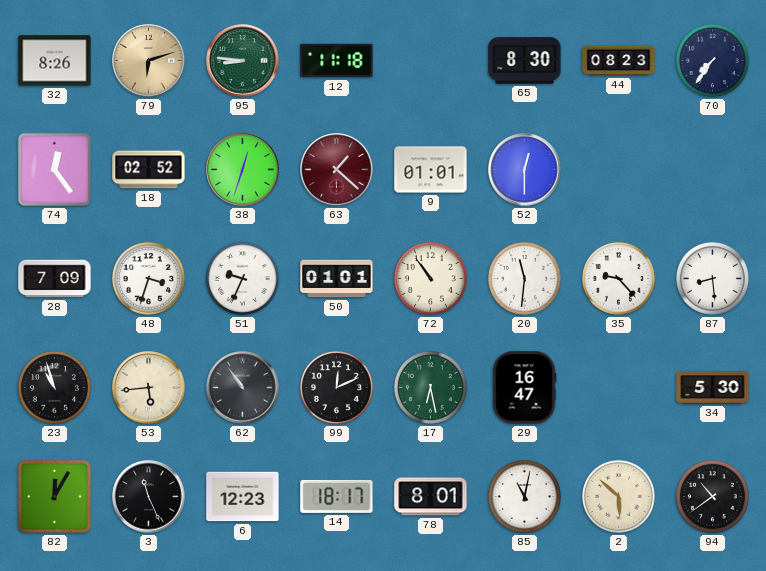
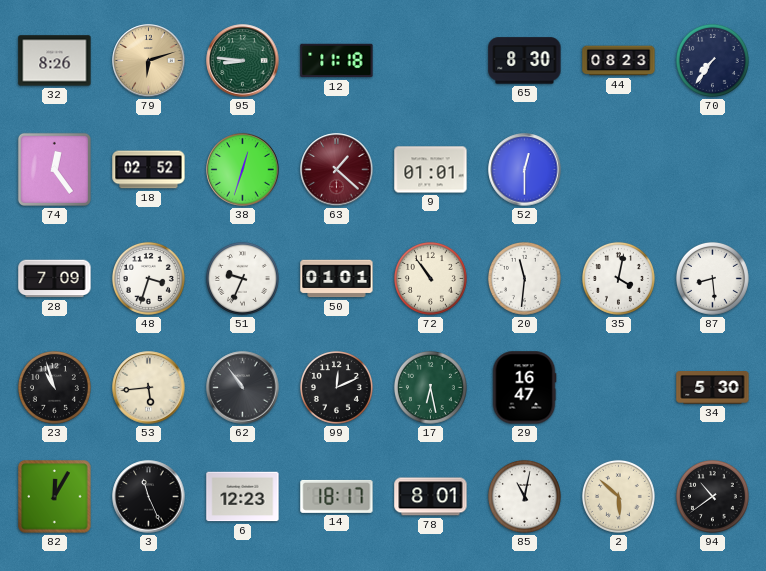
35: 9:23 -> 4:02
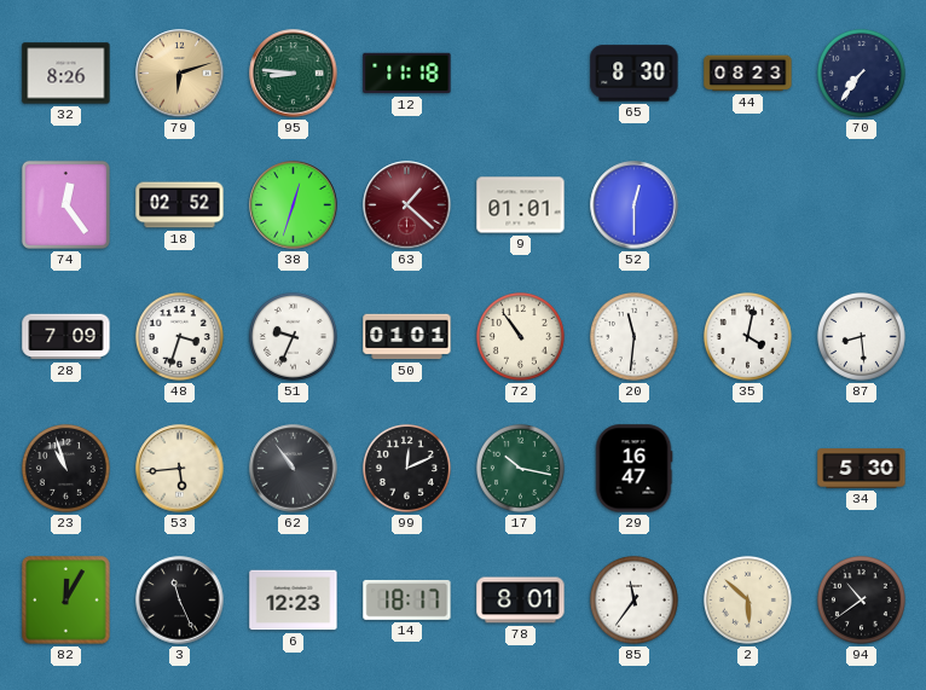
17: 6:28 -> 10:17
85: 11:02 -> 11:36
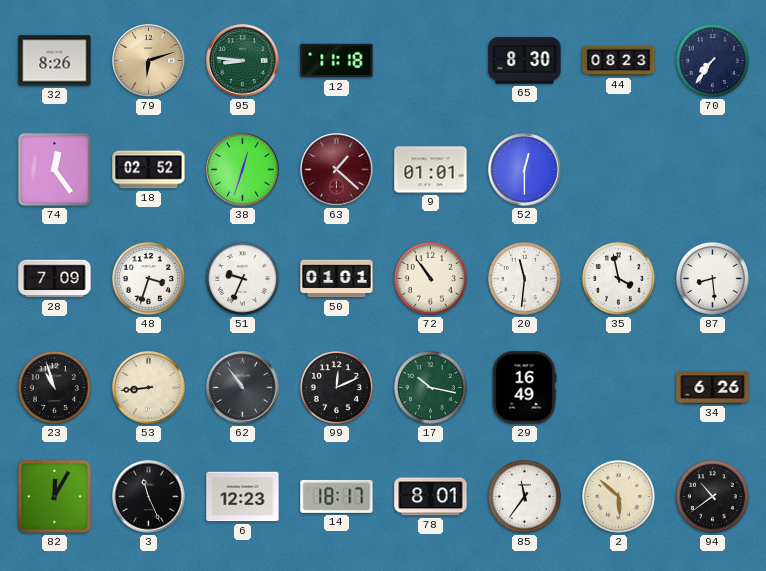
35: 4:02 -> 3:58
53: 5:44 -> 8:44
29: 16:47 -> 16:49
34: 5:30 -> 6:26
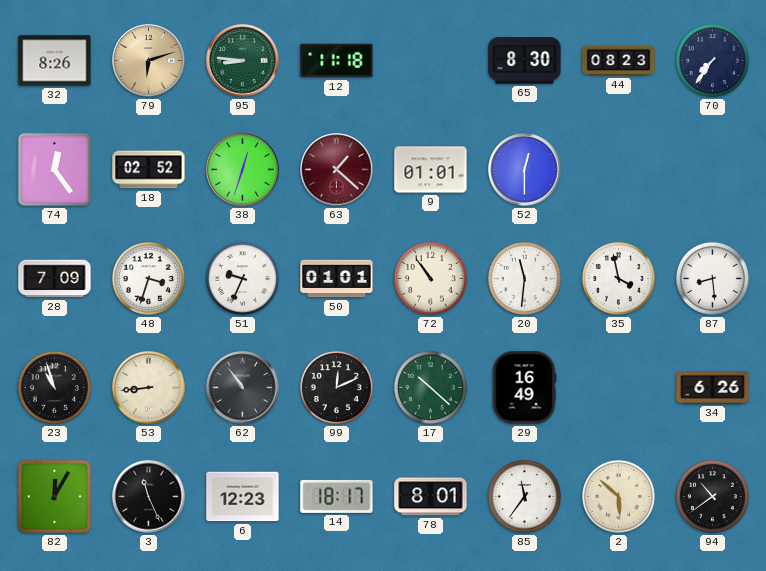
17: 10:17 -> 10:22
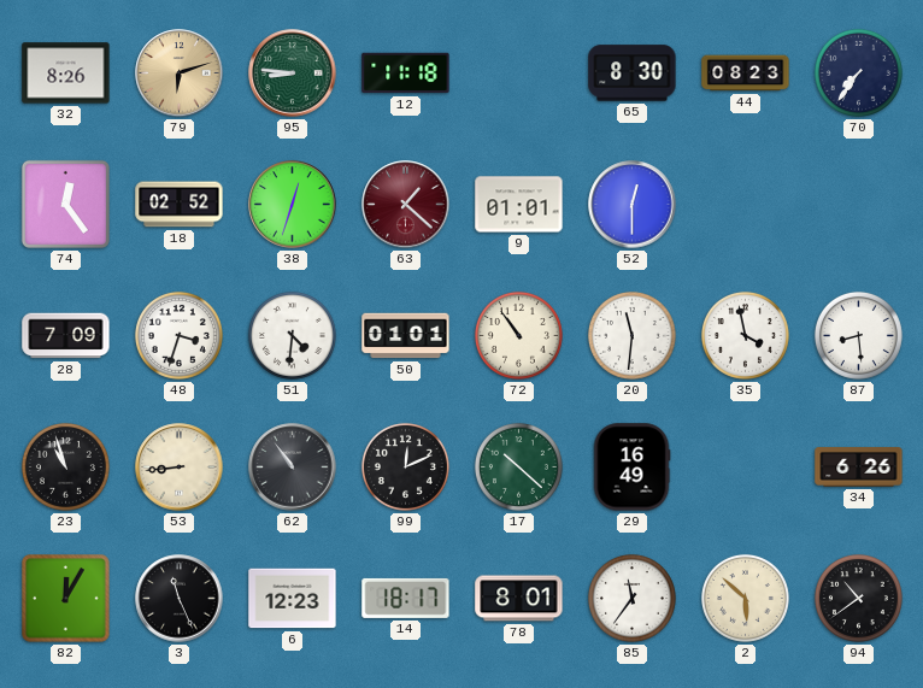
51: 9:34 -> 4:31
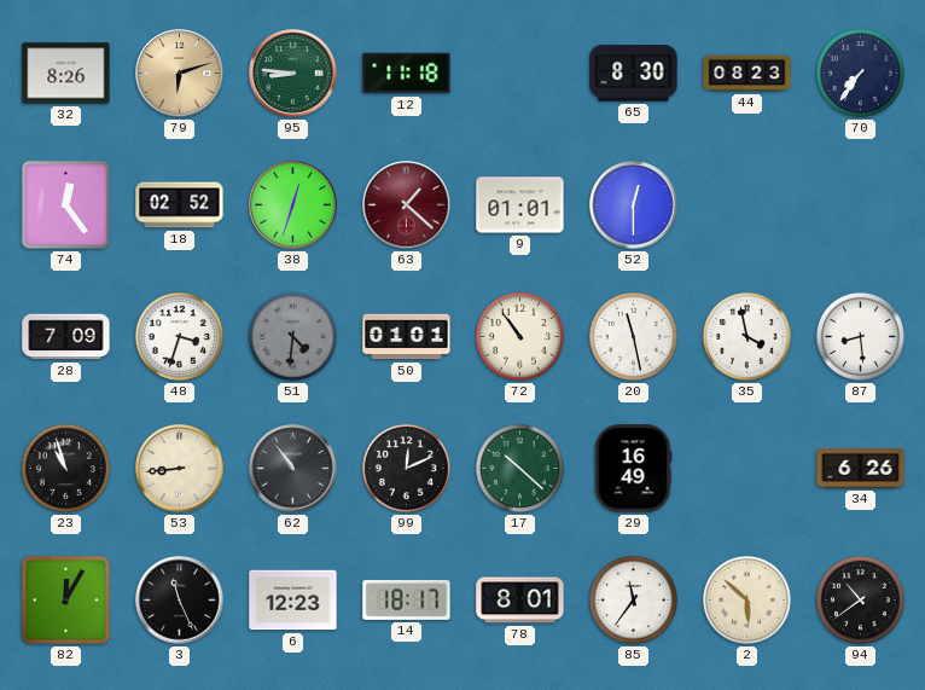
51 dial: white -> grey
20: 11:31 -> 11:28
